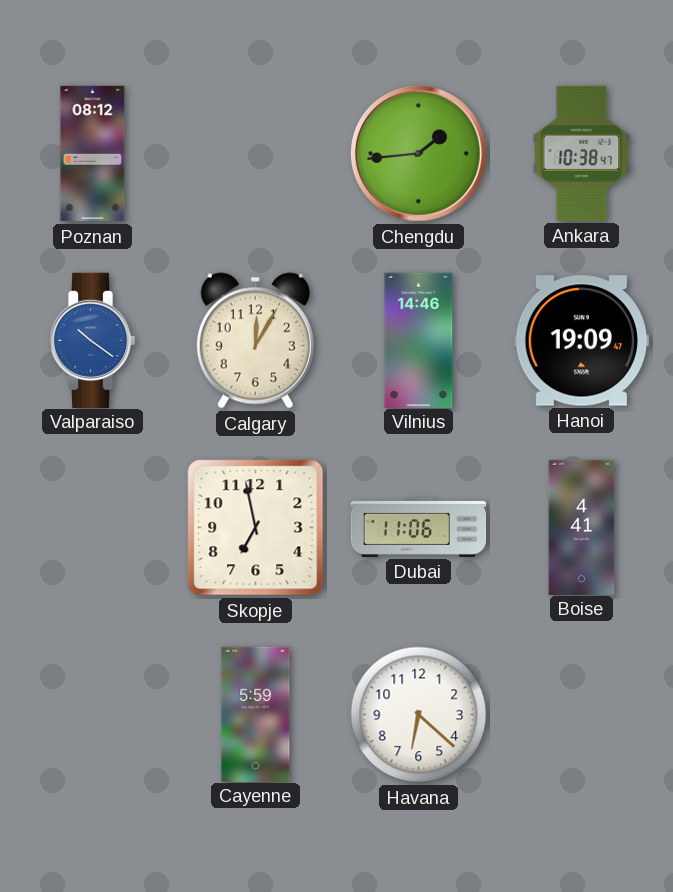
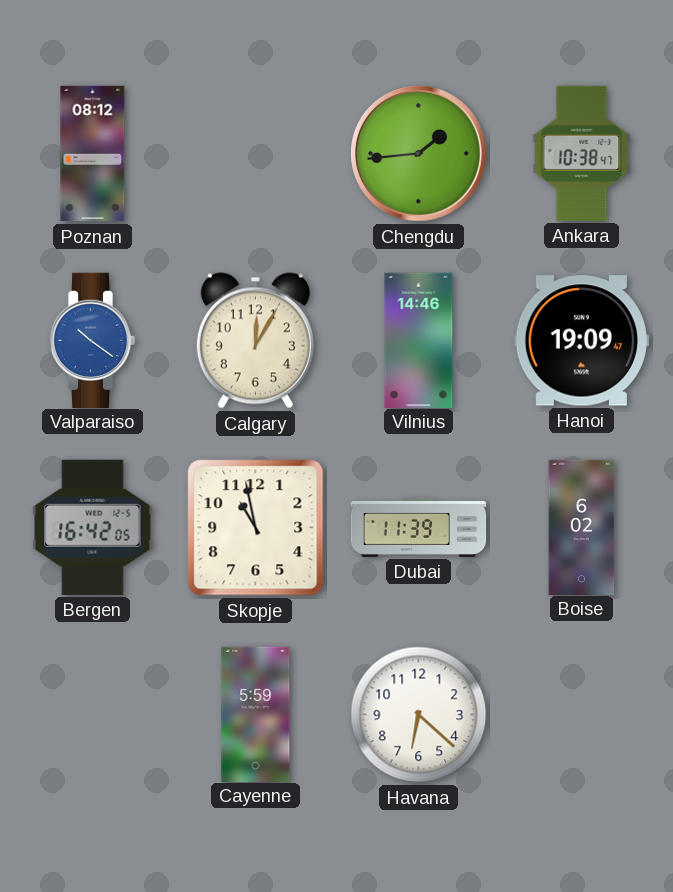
Bergen: none -> 16:42
Skopje: 6:58 -> 10:58
Dubai: 11:06 -> 11:39
Boise: 4:41 -> 6:02
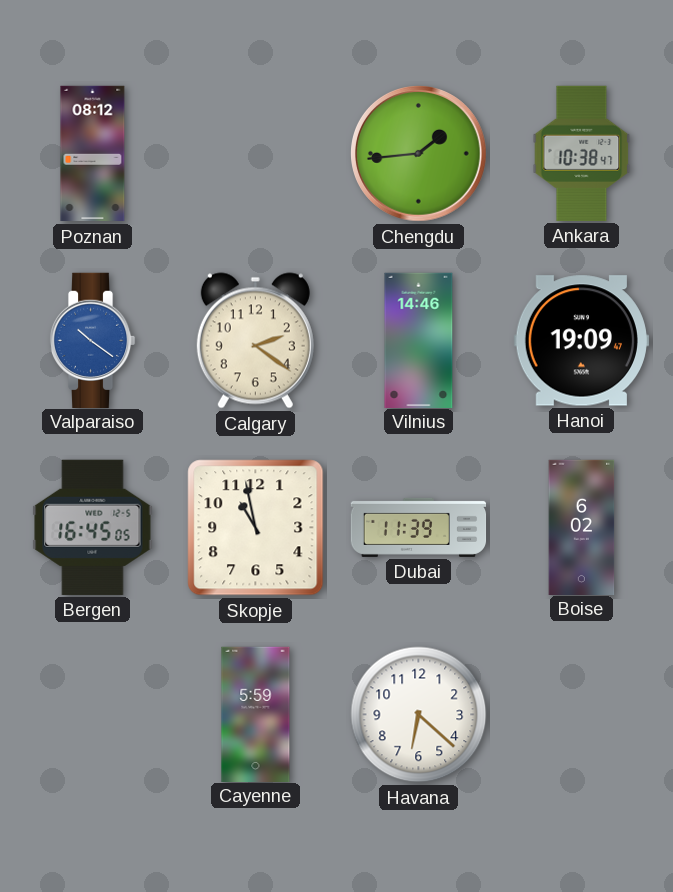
Calgary: 12:05 -> 2:21
Bergen: 16:42 -> 16:45
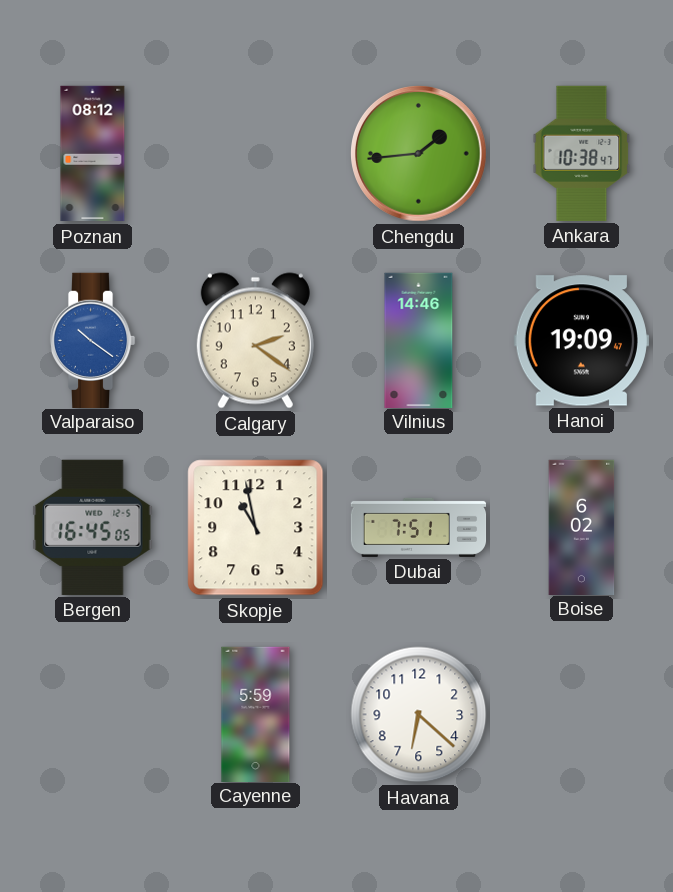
Dubai: 11:39 -> 7:51
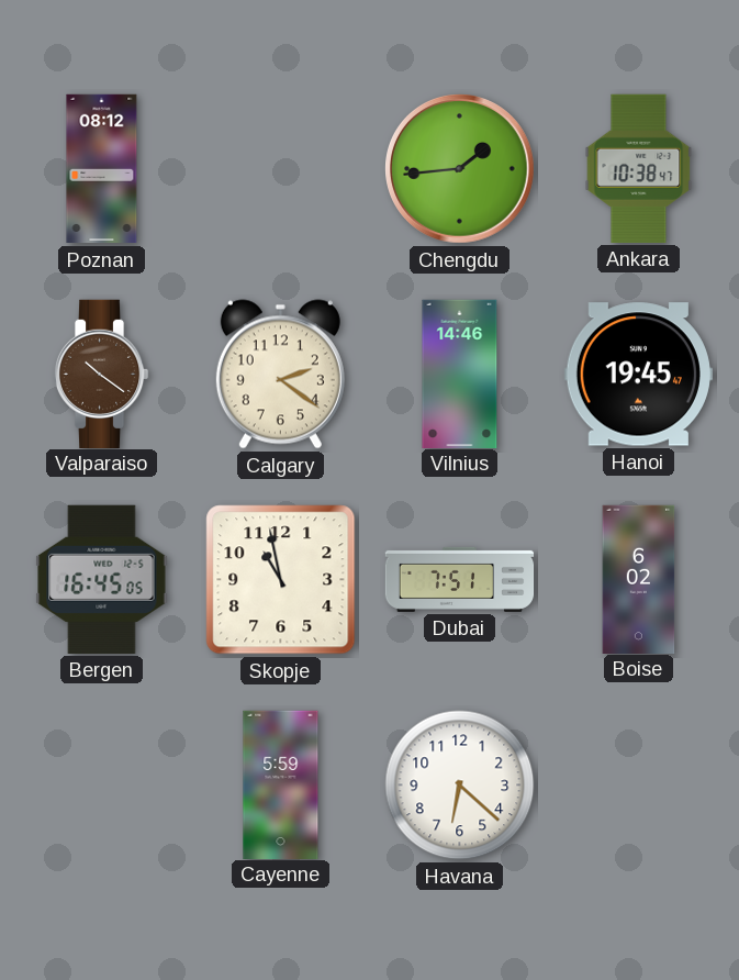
Valparaiso dial: blue -> brown
Hanoi: 19:09 -> 19:45
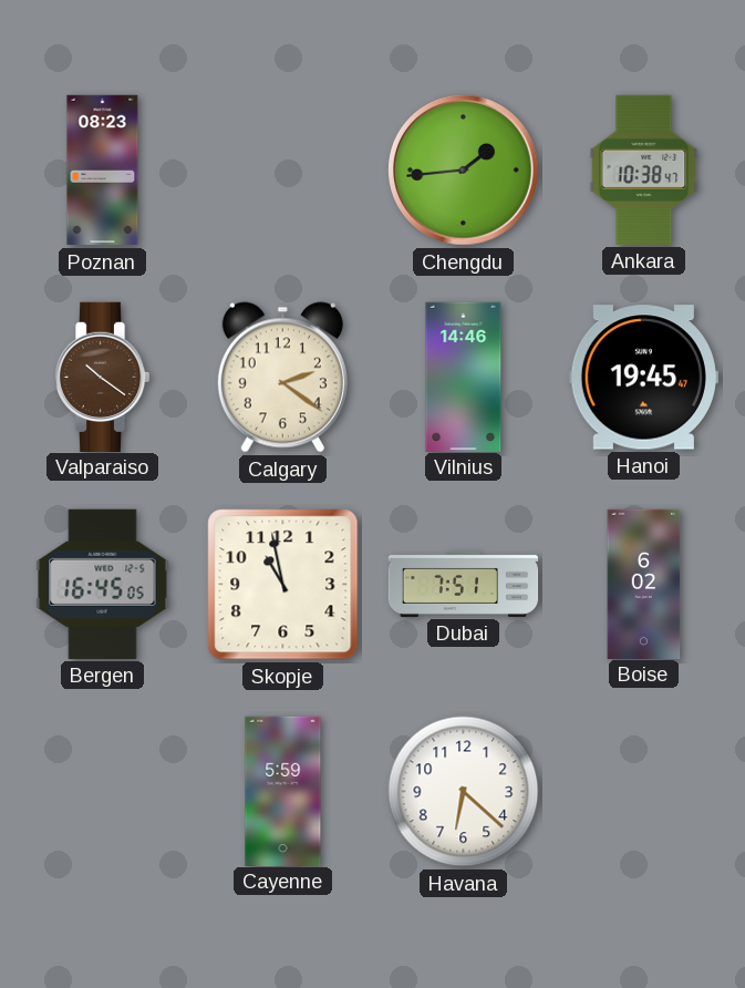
Poznan: 08:12 -> 08:23
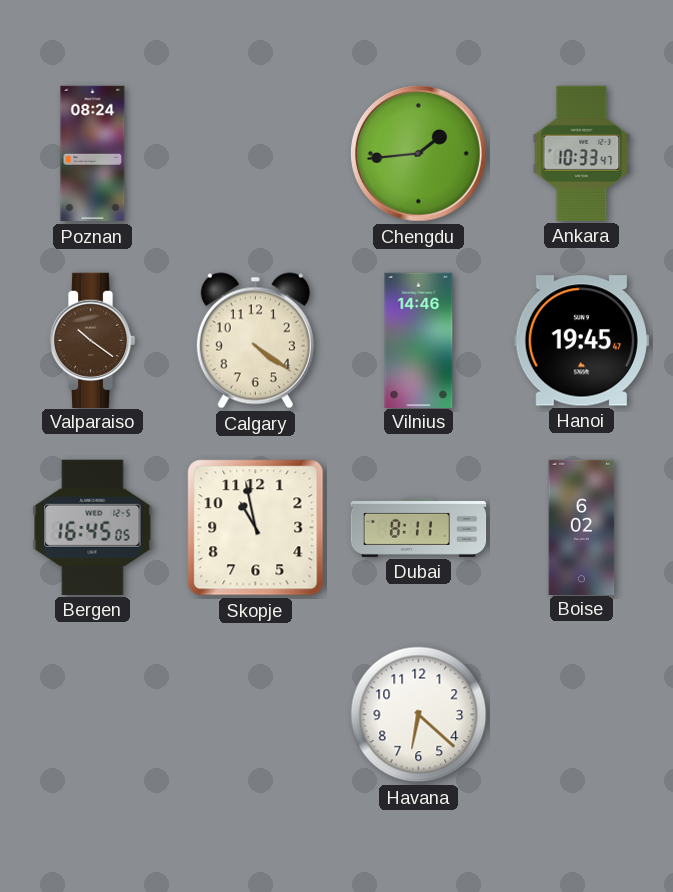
Poznan: 08:23 -> 08:24
Ankara: 10:38 -> 10:33
Calgary: 2:21 -> 4:21
Dubai: 7:51 -> 8:11
Cayenne: 5:59 -> none
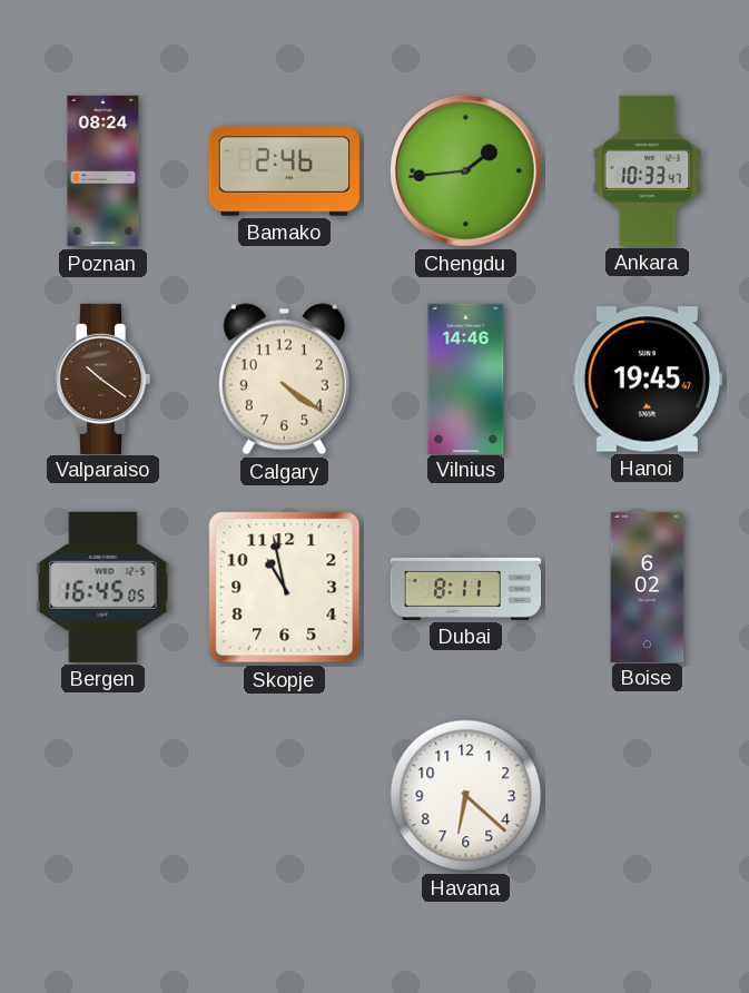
Bamako: none -> 2:46
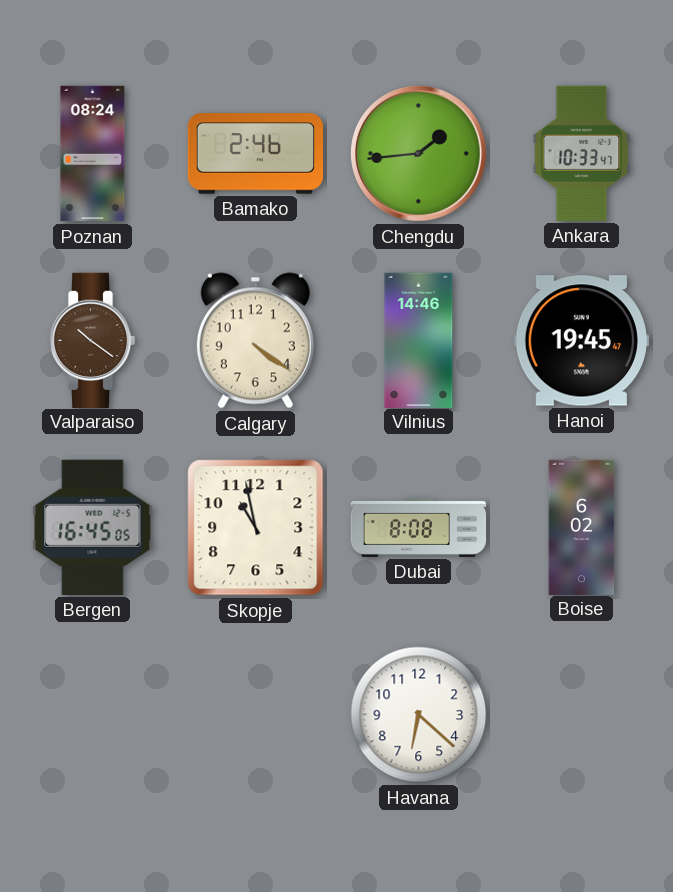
Dubai: 8:11 -> 8:08
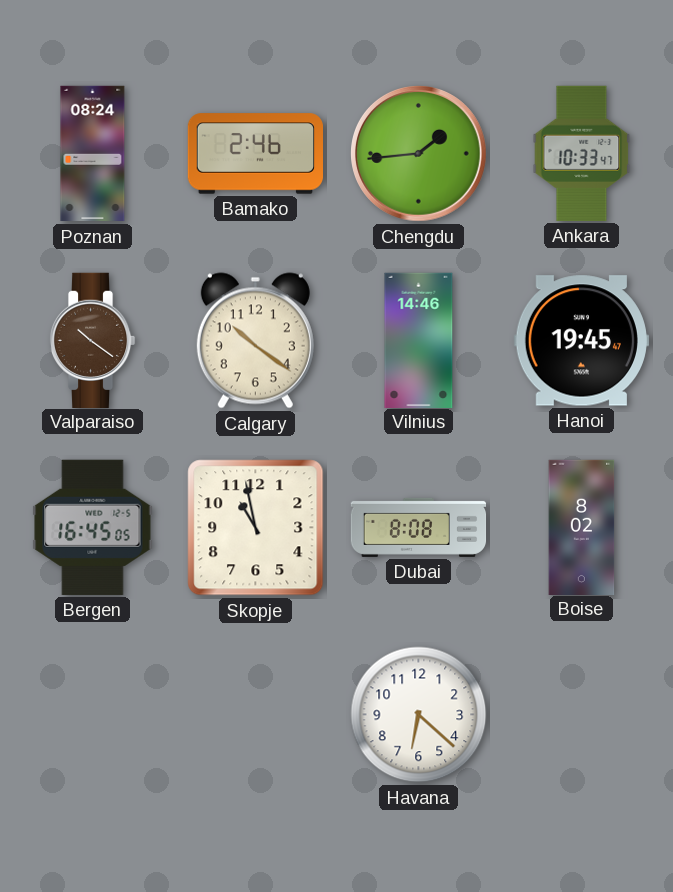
Calgary: 4:21 -> 10:21
Boise: 6:02 -> 8:02
